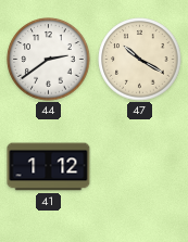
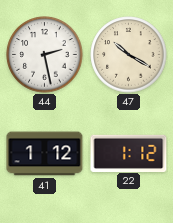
44: 2:39 -> 2:28
22: none -> 1:12
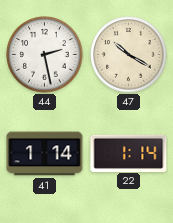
41: 1:12 -> 1:14
22: 1:12 -> 1:14
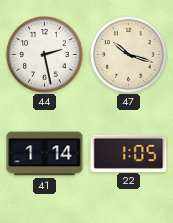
47: 10:20 -> 10:18
22: 1:14 -> 1:05
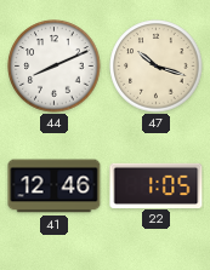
44: 2:28 -> 8:11
41: 1:14 -> 12:46
